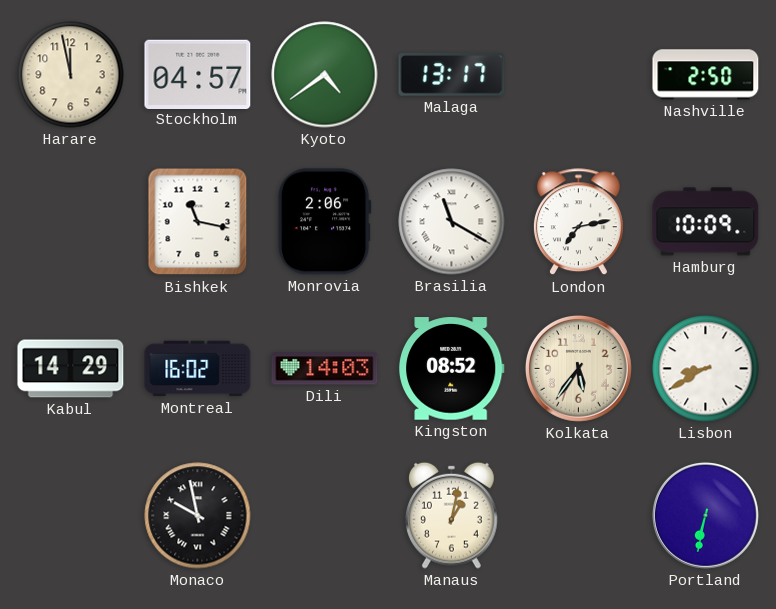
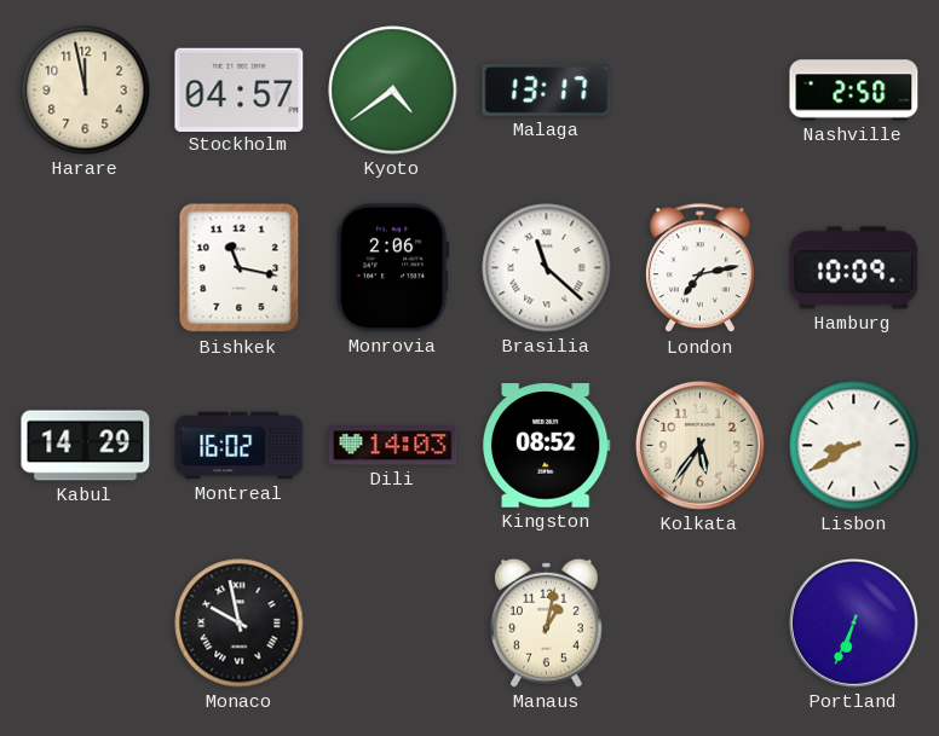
Brasilia: 11:20 -> 11:22
Portland: 6:32 -> 6:34
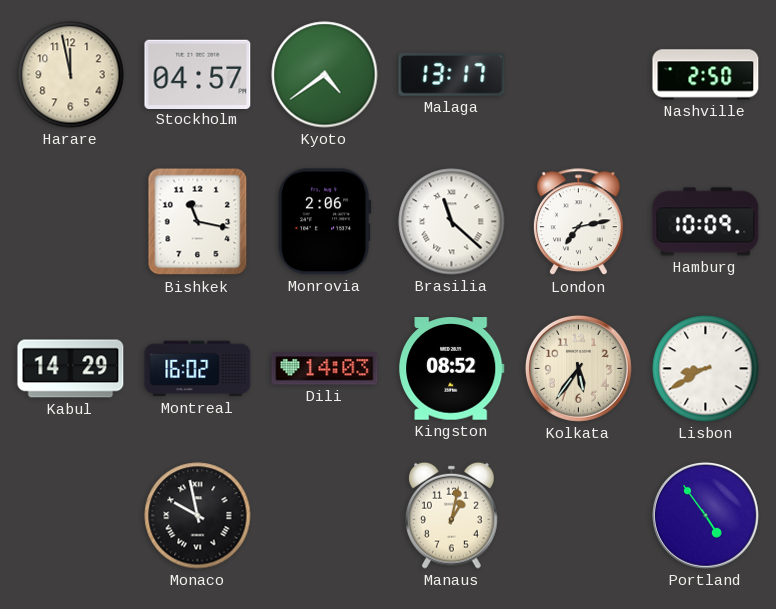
Portland: 6:34 -> 4:54
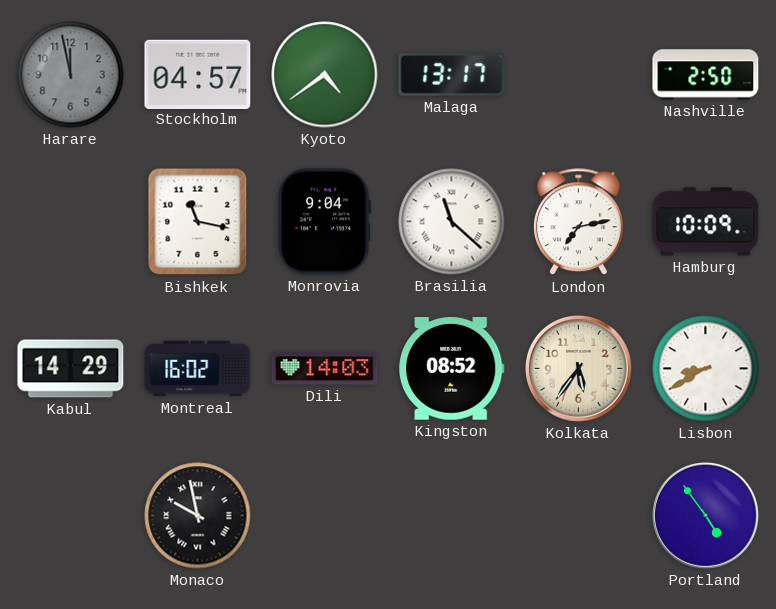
Harare dial: cream -> grey
Monrovia: 2:06 -> 9:04
Manaus: 1:02 -> none
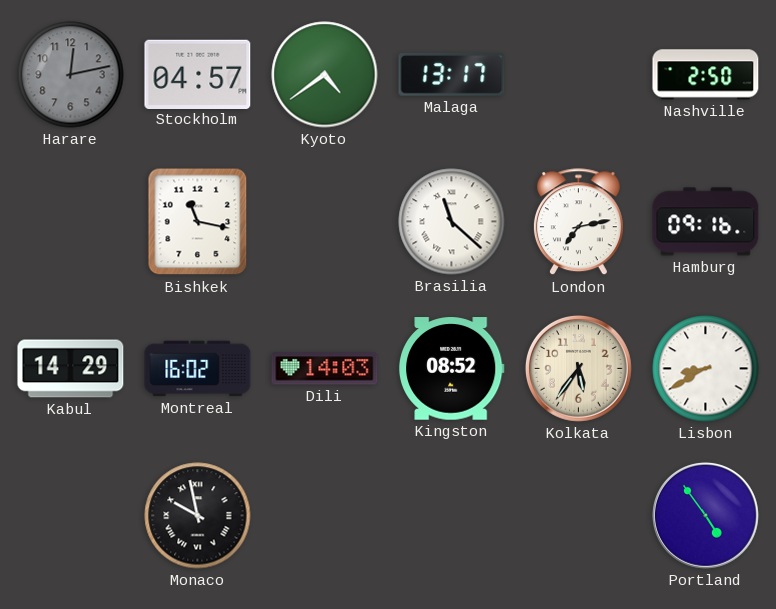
Harare: 11:58 -> 12:13
Monrovia: 9:04 -> none
Hamburg: 10:09 -> 09:16
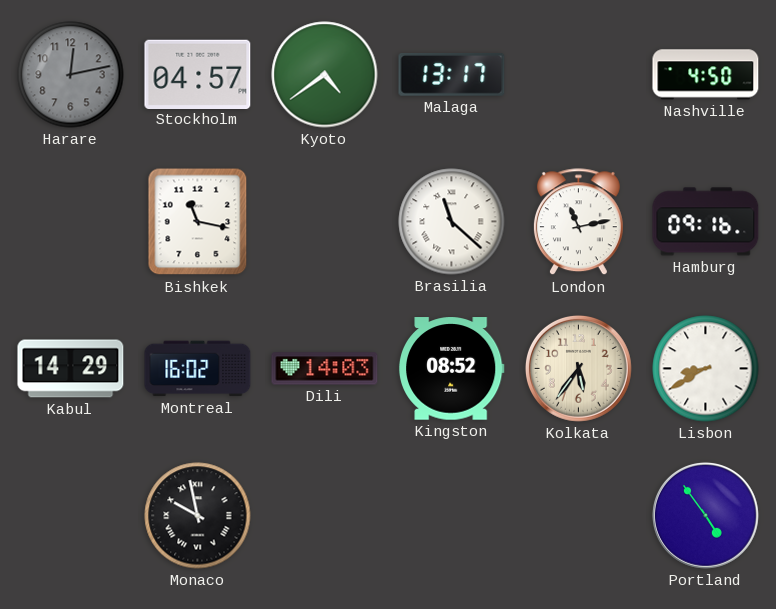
Nashville: 2:50 -> 4:50
London: 7:13 -> 11:13
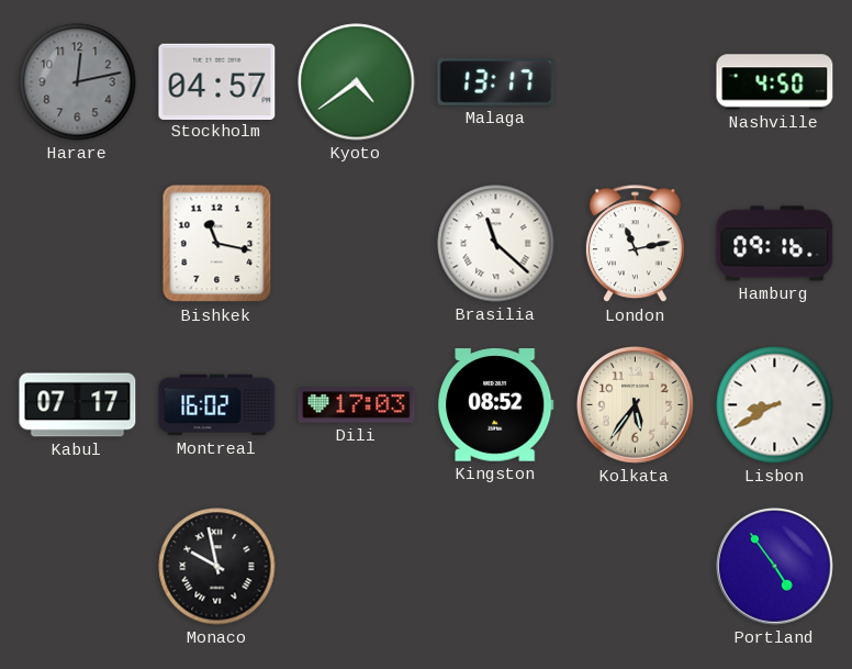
Kabul: 14:29 -> 07:17
Dili: 14:03 -> 17:03
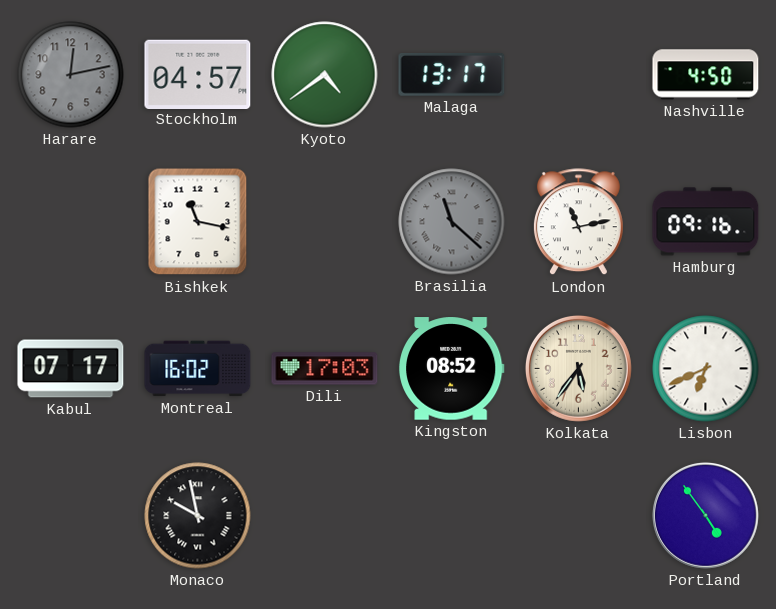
Brasilia dial: white -> grey
Lisbon: 8:40 -> 6:41
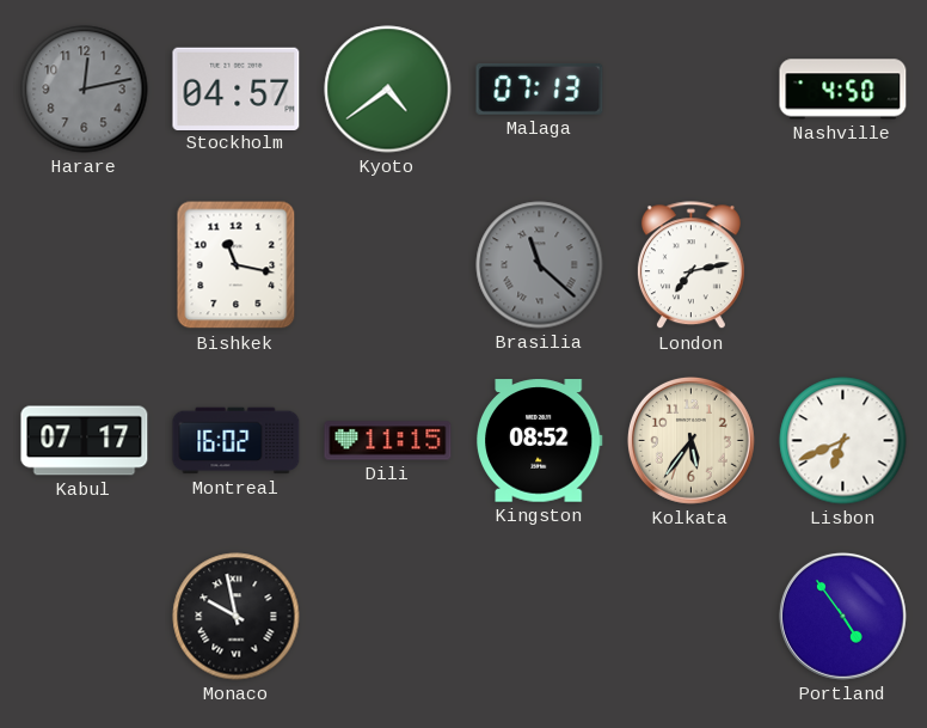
Malaga: 13:17 -> 07:13
London: 11:13 -> 7:13
Hamburg: 09:16 -> none
Dili: 17:03 -> 11:15
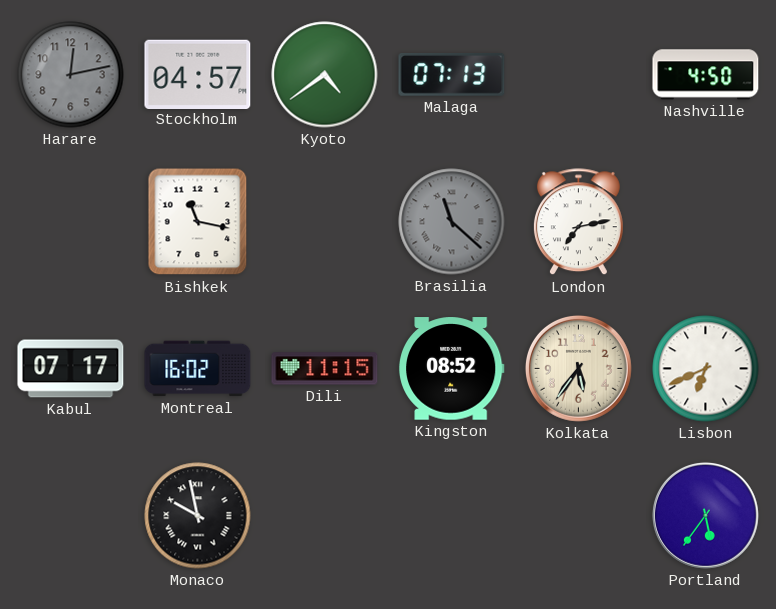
Portland: 4:54 -> 5:36
